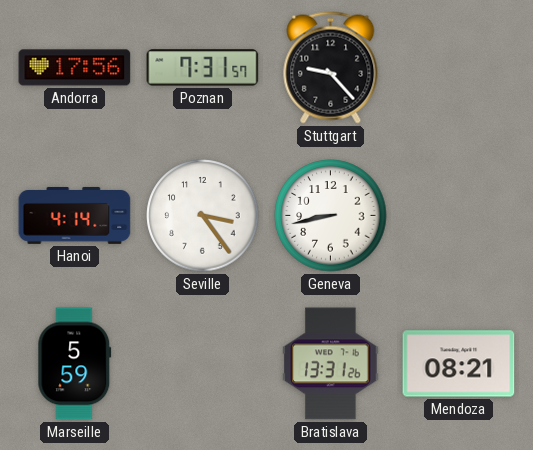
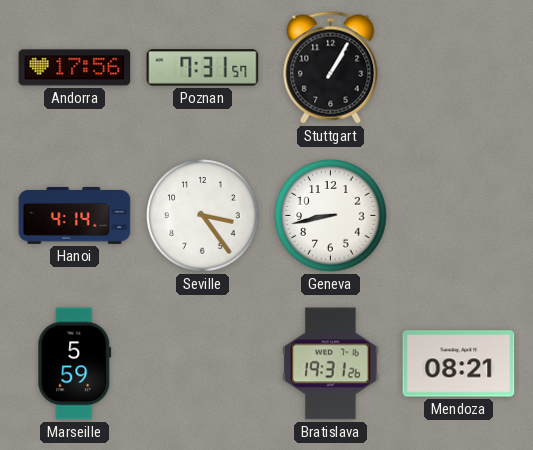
Stuttgart: 9:23 -> 1:05
Bratislava: 13:31 -> 19:31
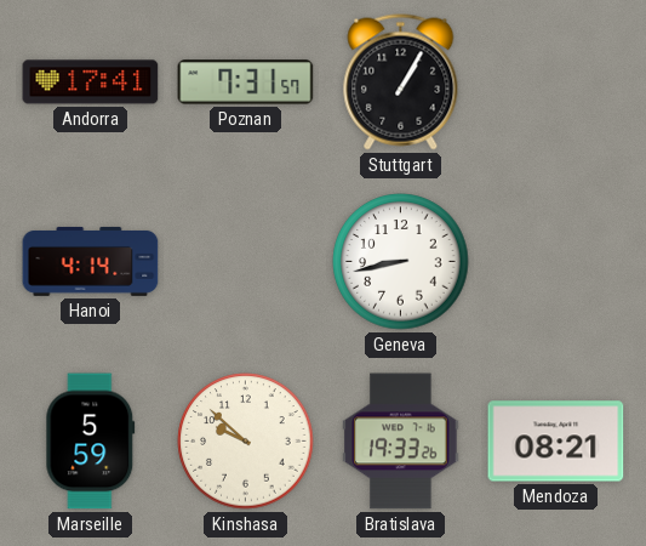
Andorra: 17:56 -> 17:41
Seville: 3:24 -> none
Kinshasa: none -> 9:52
Bratislava: 19:31 -> 19:33
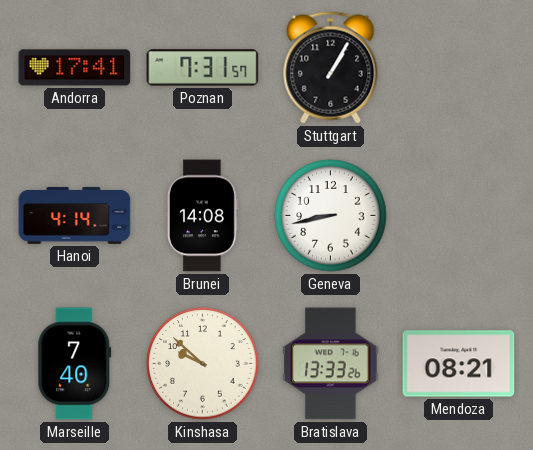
Brunei: none -> 14:08
Marseille: 5:59 -> 7:40
Bratislava: 19:33 -> 13:33
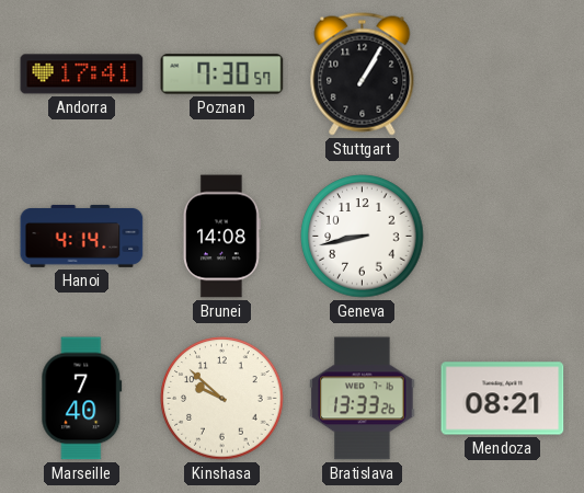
Poznan: 7:31 -> 7:30
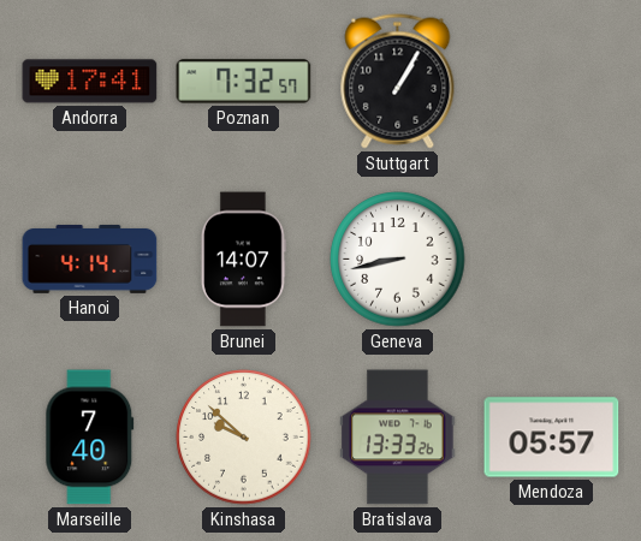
Poznan: 7:30 -> 7:32
Brunei: 14:08 -> 14:07
Mendoza: 08:21 -> 05:57
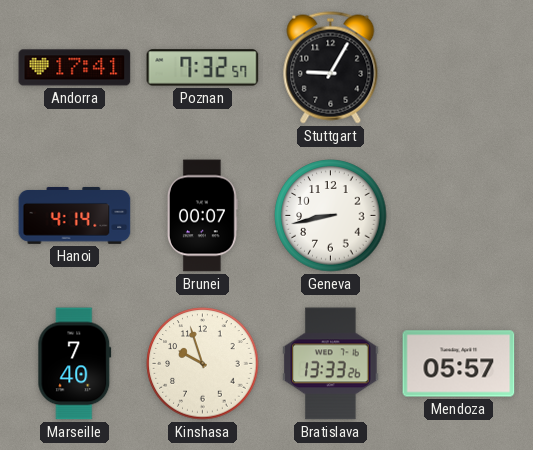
Stuttgart: 1:05 -> 9:05
Brunei: 14:07 -> 00:07
Kinshasa: 9:52 -> 9:57
